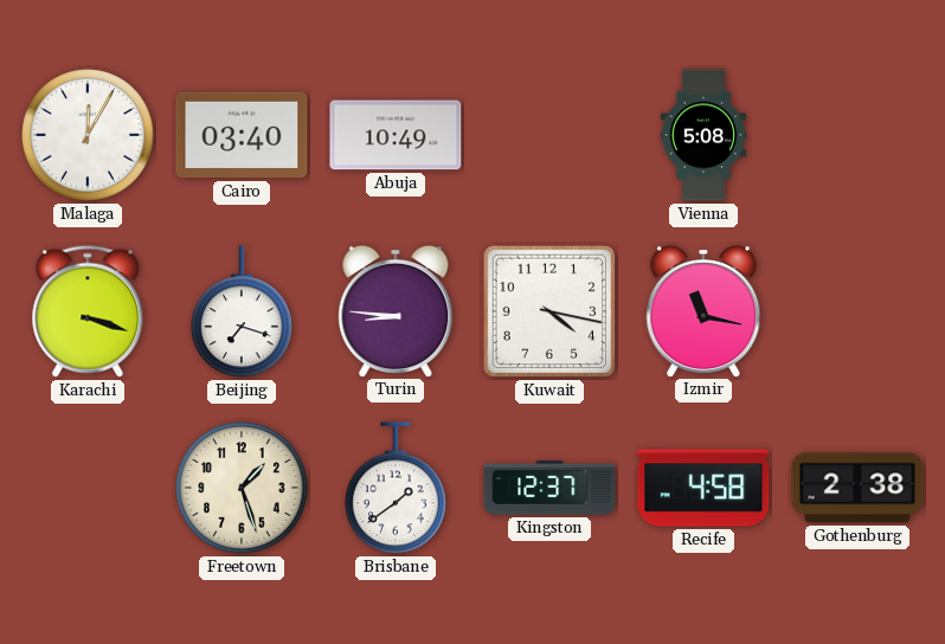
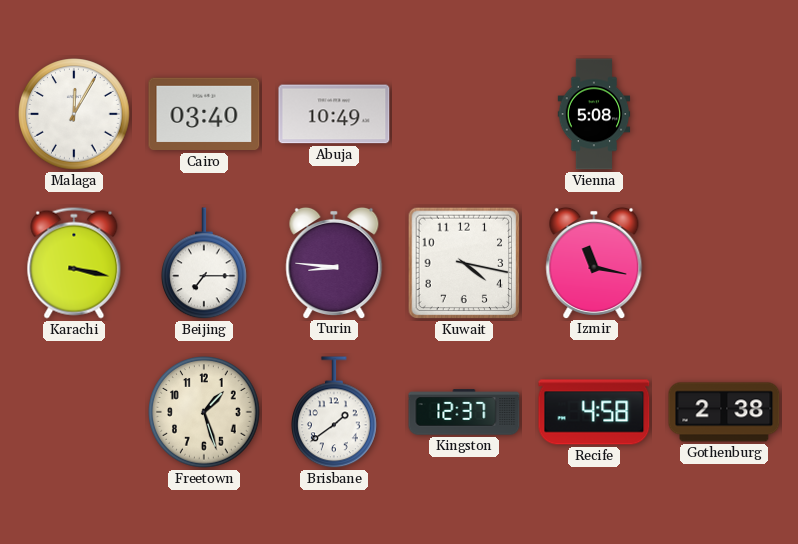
Karachi: 3:18 -> 3:17
Beijing: 7:18 -> 7:15
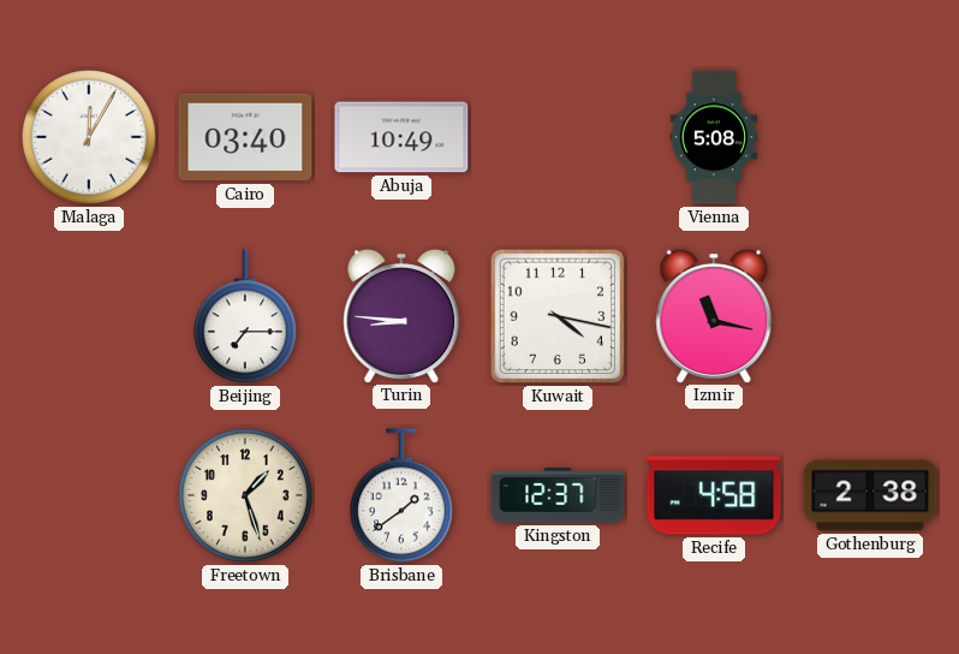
Karachi: 3:17 -> none
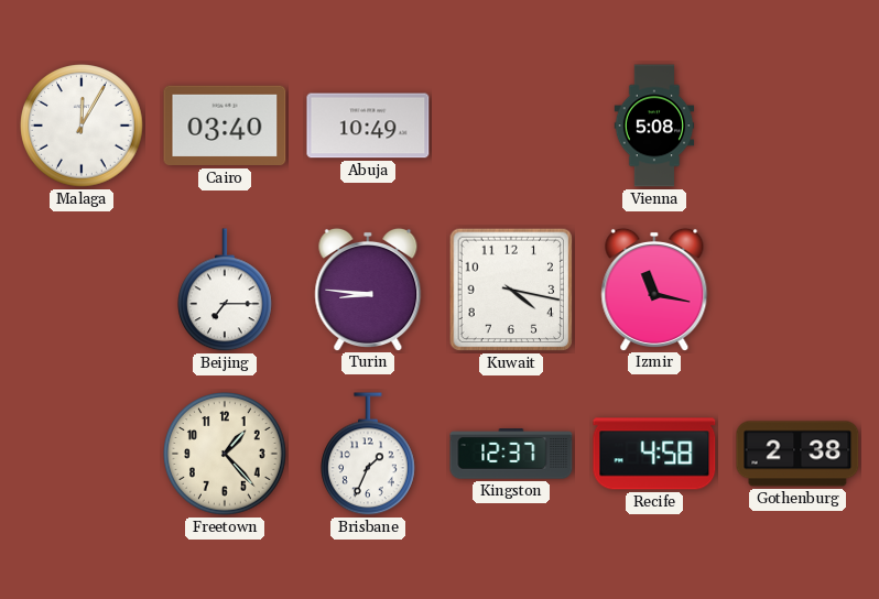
Freetown: 1:27 -> 1:23
Brisbane: 1:39 -> 1:34
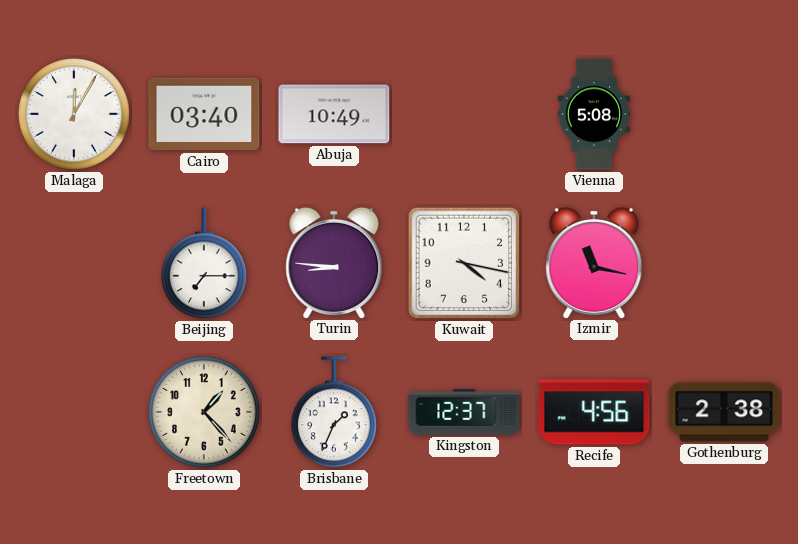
Recife: 4:58 -> 4:56
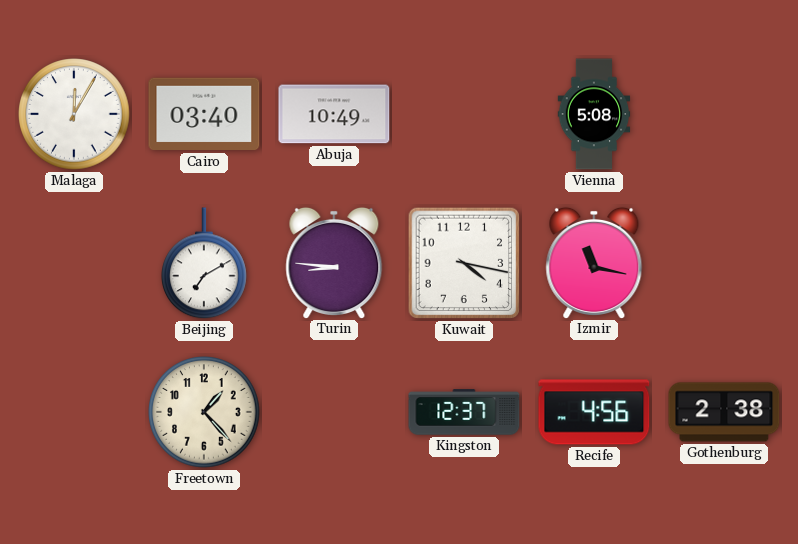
Beijing: 7:15 -> 7:10
Brisbane: 1:34 -> none
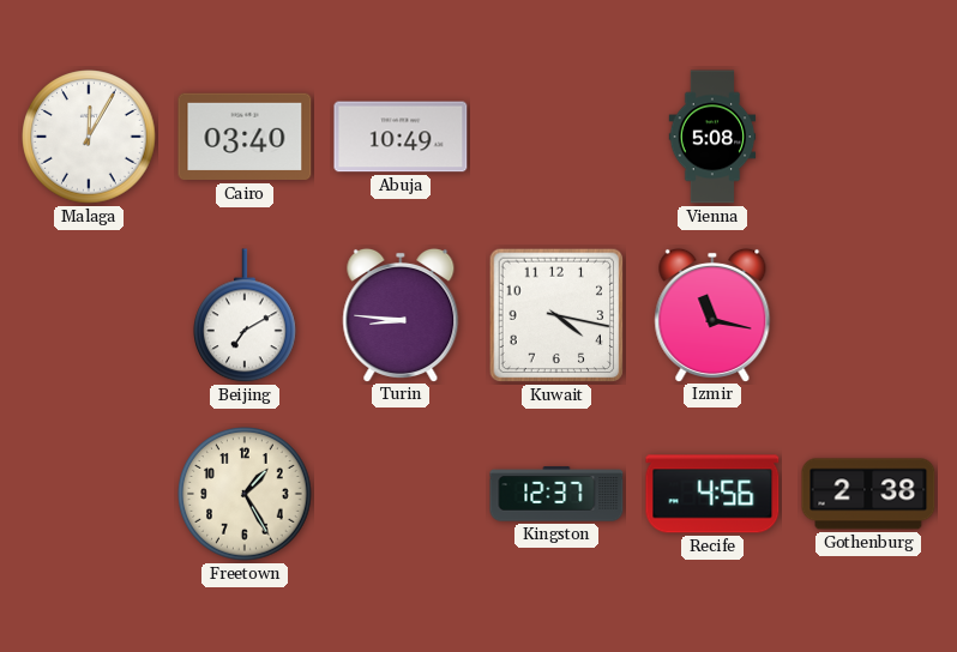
Freetown: 1:23 -> 1:25
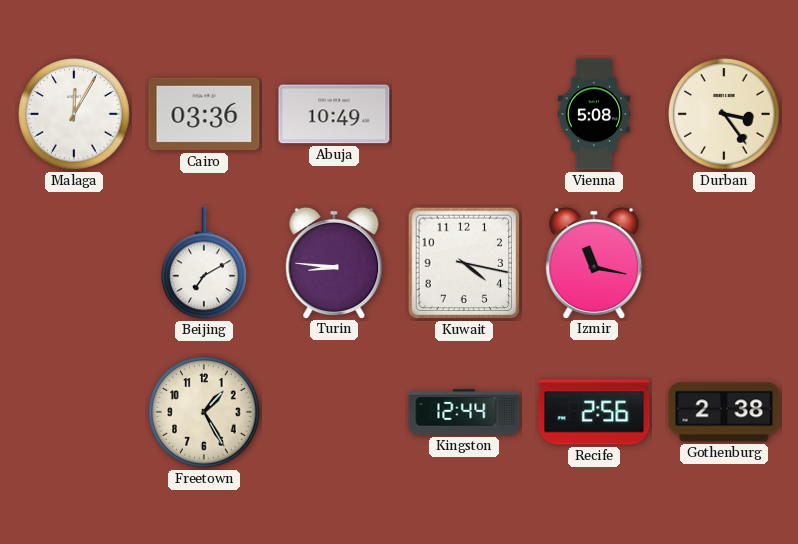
Cairo: 03:40 -> 03:36
Durban: none -> 3:24
Kingston: 12:37 -> 12:44
Recife: 4:56 -> 2:56
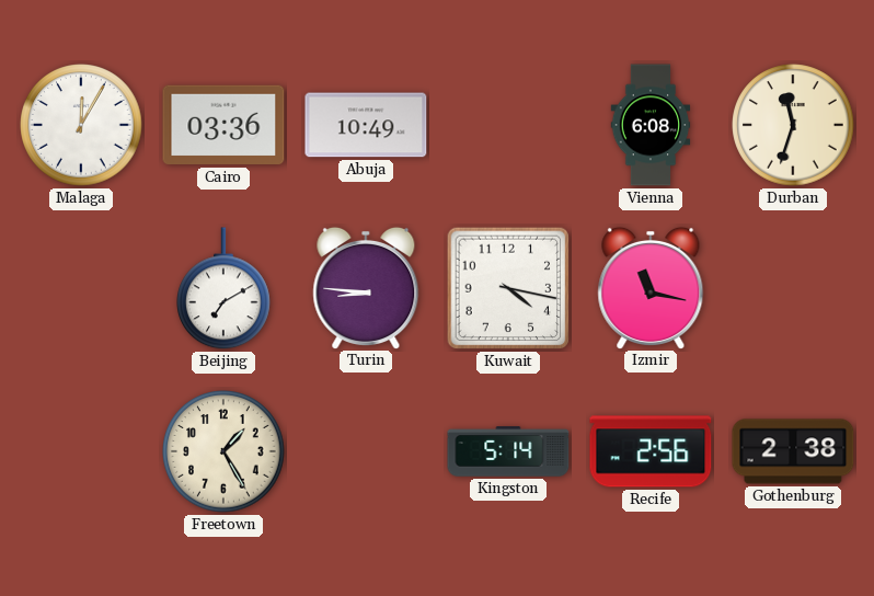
Vienna: 5:08 -> 6:08
Durban: 3:24 -> 11:33
Kingston: 12:44 -> 5:14
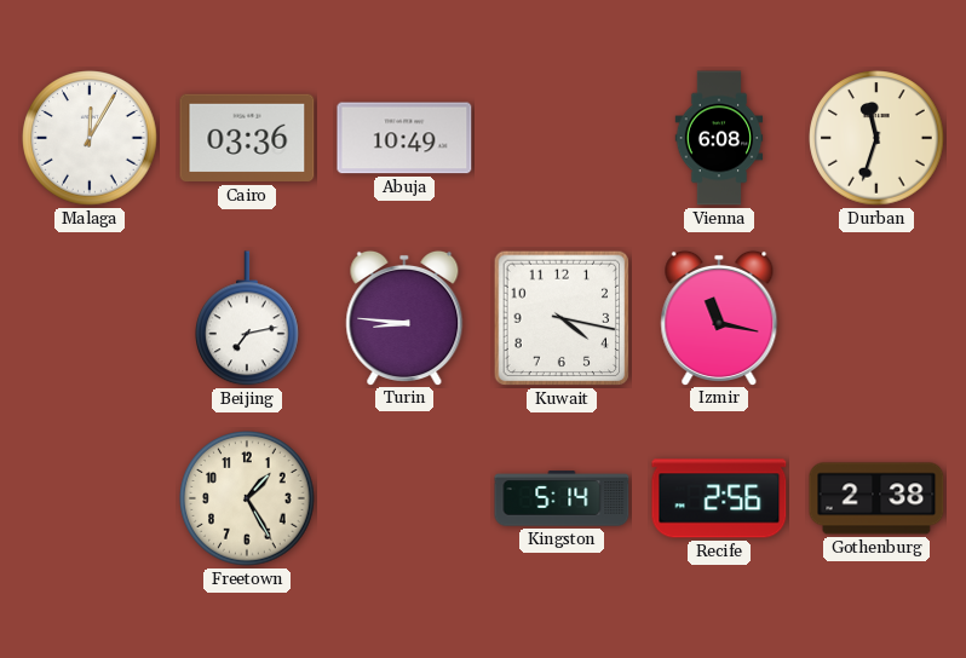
Beijing: 7:10 -> 7:13
